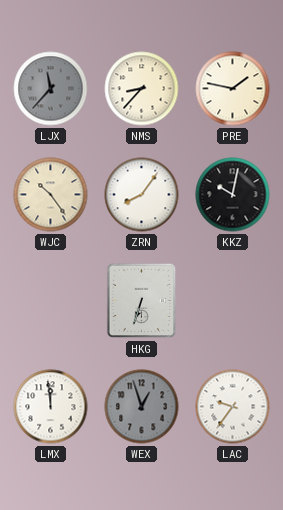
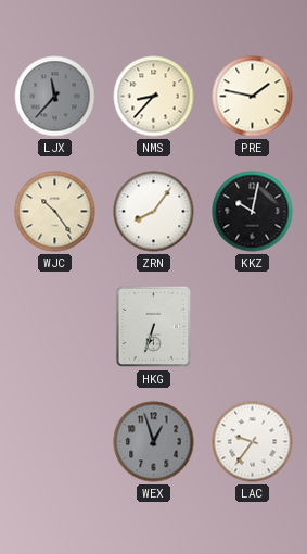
LMX: 11:59 -> none
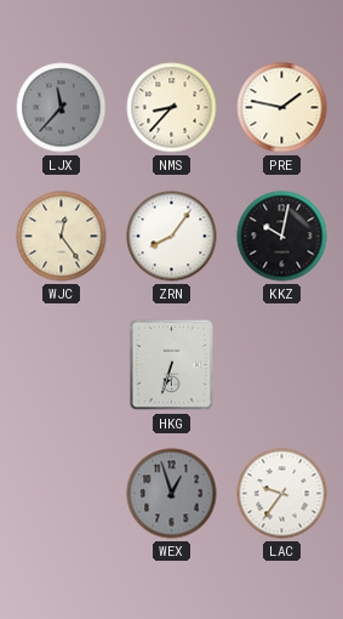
WJC: 10:24 -> 12:24
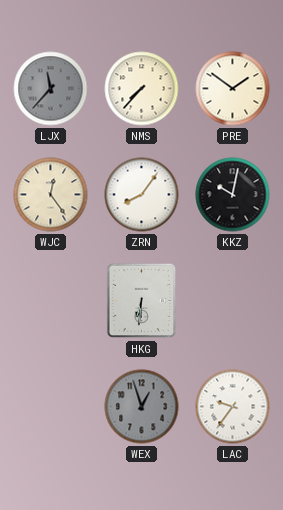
NMS: 8:37 -> 7:37
PRE: 1:47 -> 1:51
HKG: 6:33 -> 6:31
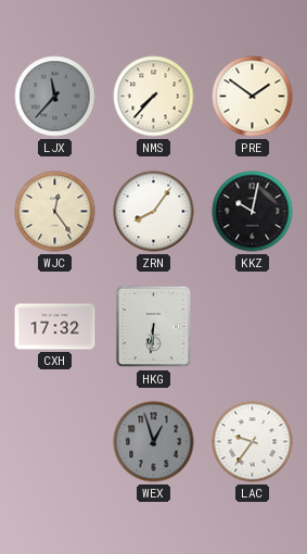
CXH: none -> 17:32
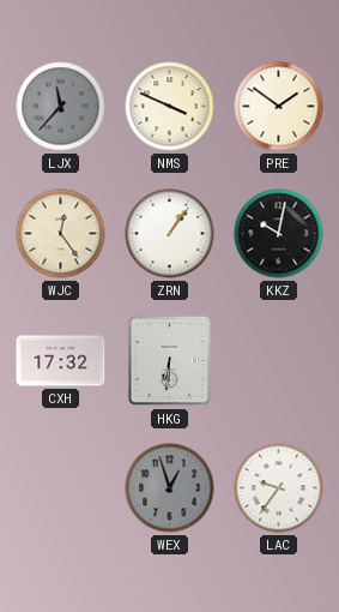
NMS: 7:37 -> 3:49
ZRN: 8:06 -> 1:06
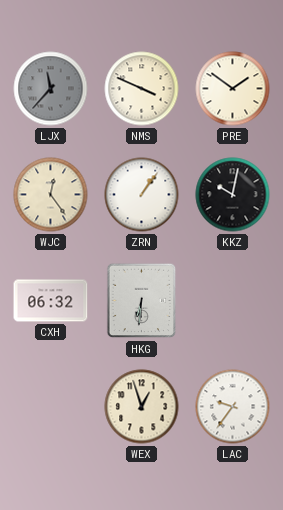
CXH: 17:32 -> 06:32
WEX dial: grey -> cream
